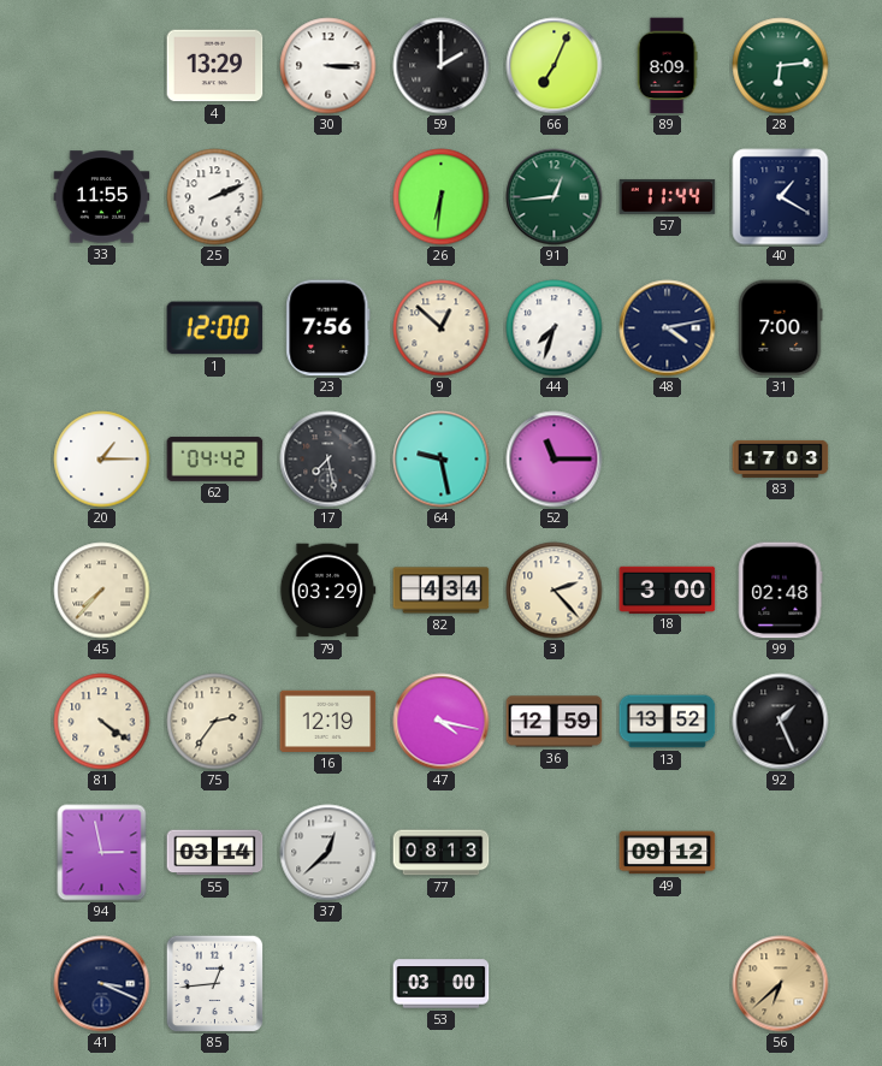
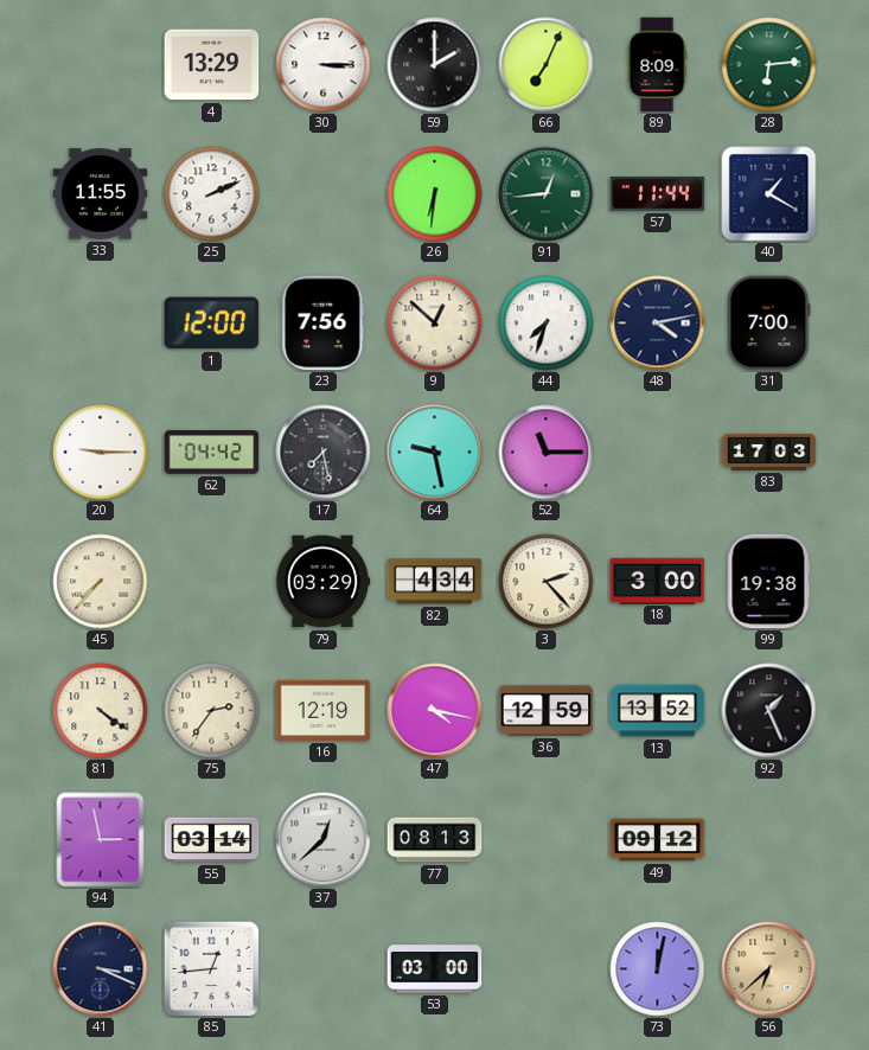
20: 1:15 -> 9:15
99: 02:48 -> 19:38
73: none -> 12:02
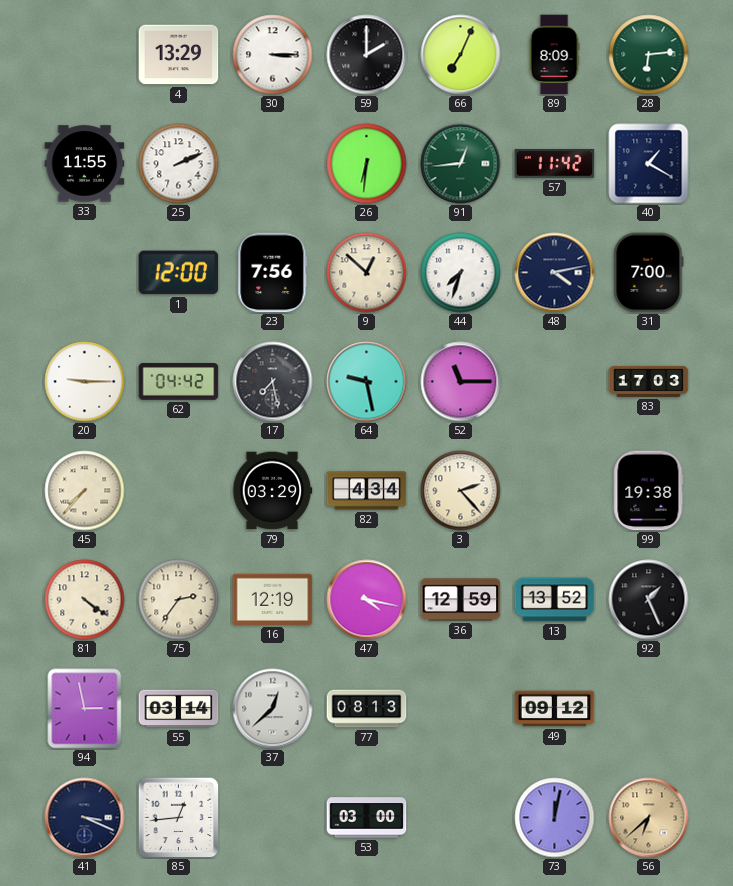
57: 11:44 -> 11:42
18: 3:00 -> none
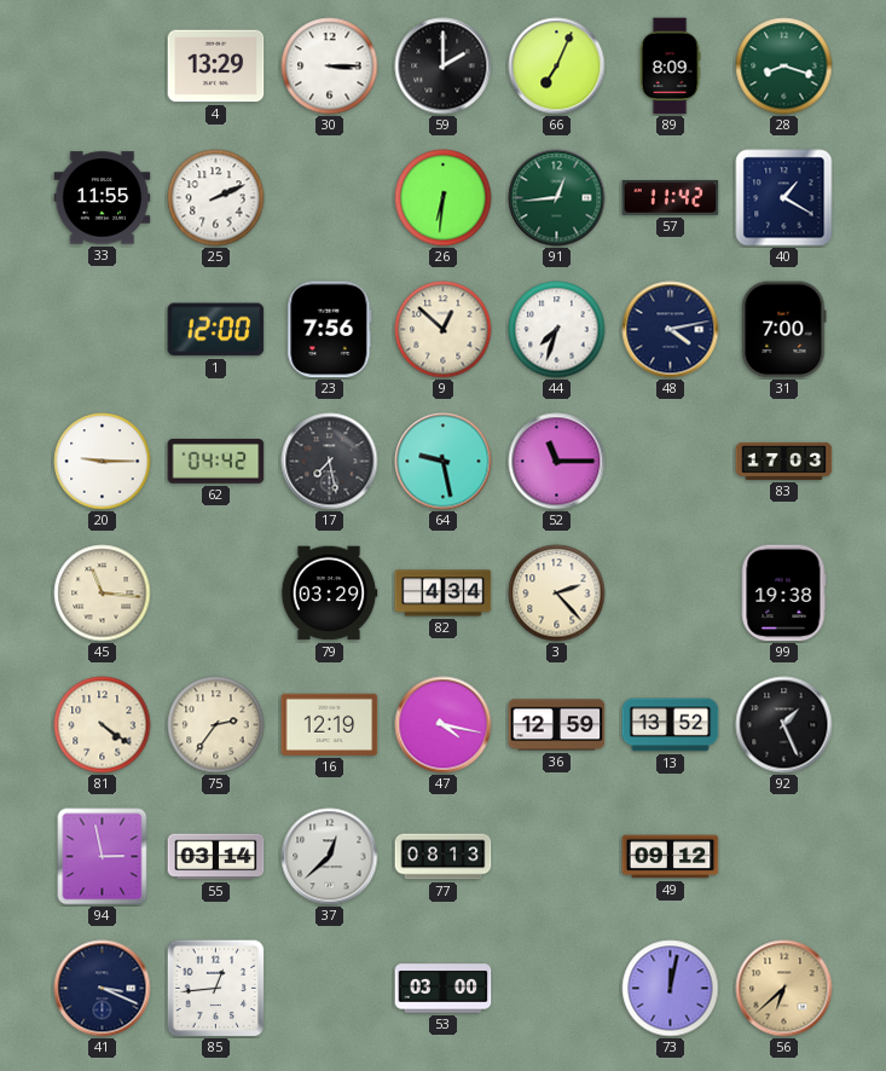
28: 6:14 -> 8:18
45: 7:37 -> 11:16
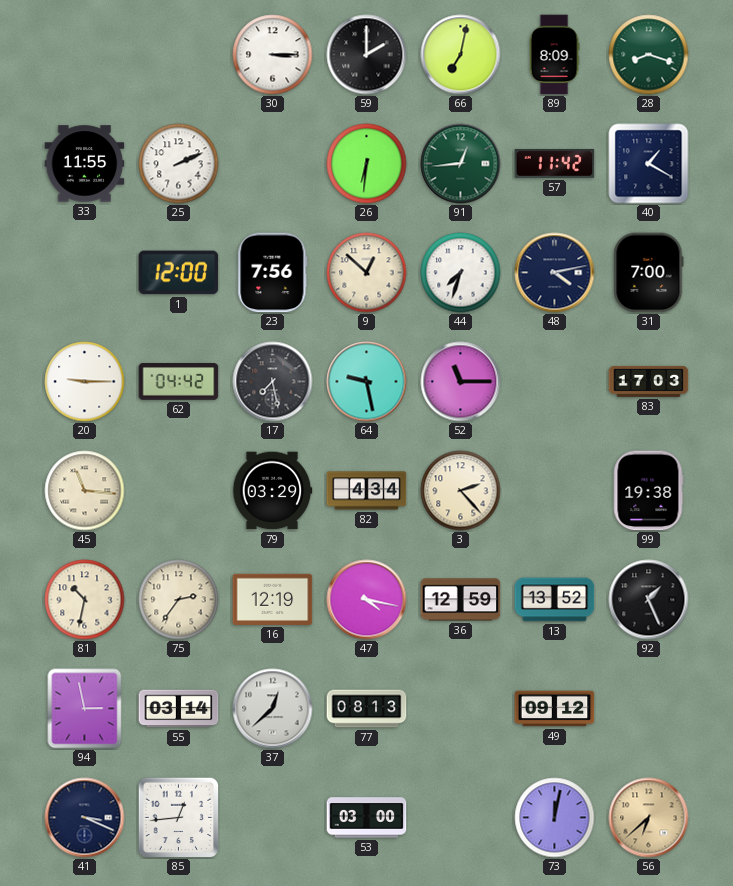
4: 13:29 -> none
66: 7:04 -> 7:02
81: 4:21 -> 10:32
